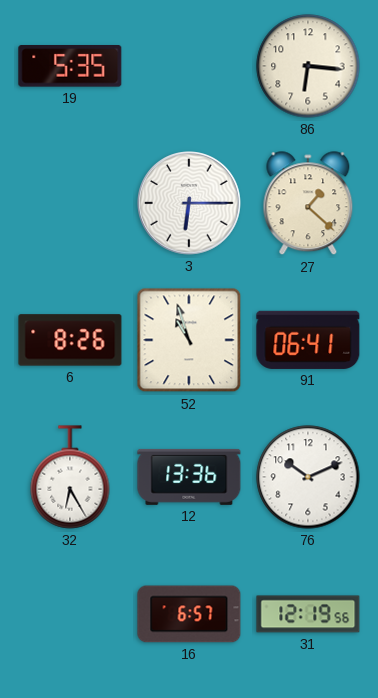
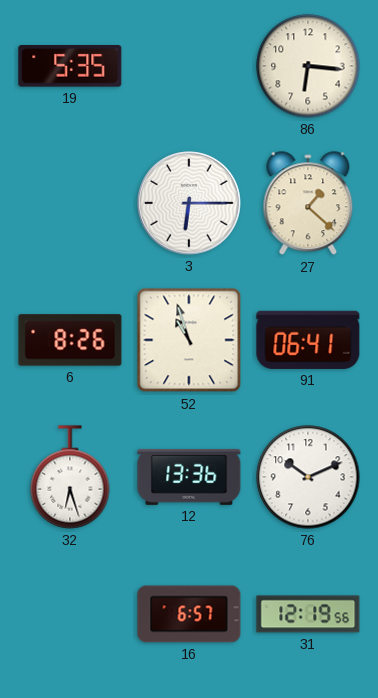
32: 6:25 -> 6:27
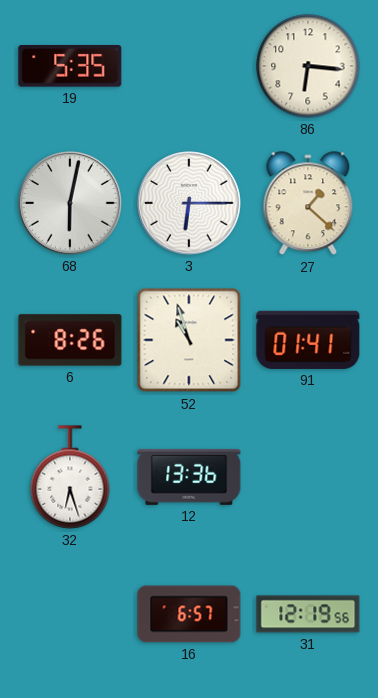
68: none -> 6:02
91: 06:41 -> 01:41
76: 10:11 -> none
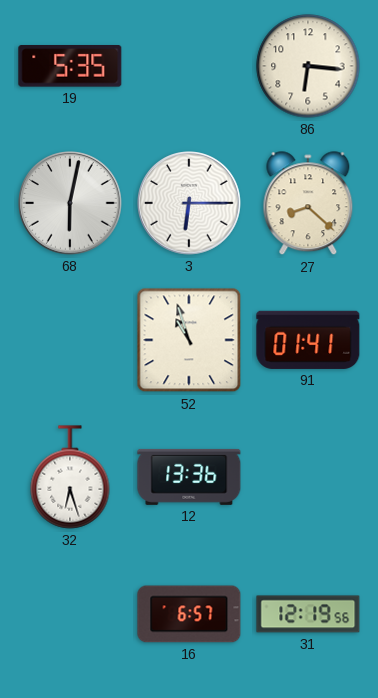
27: 1:22 -> 8:22
6: 8:26 -> none
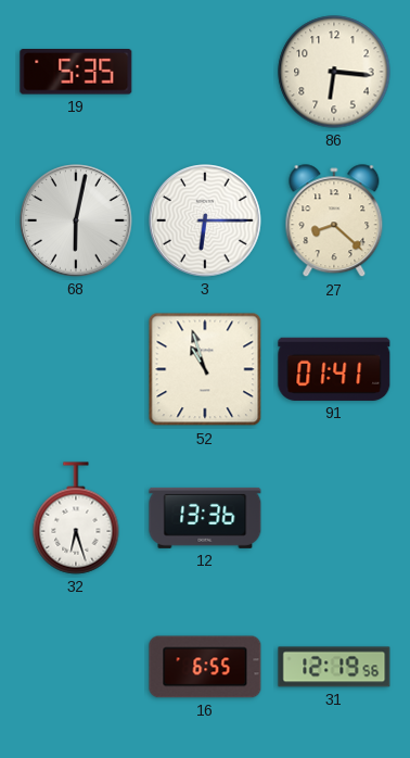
16: 6:57 -> 6:55
